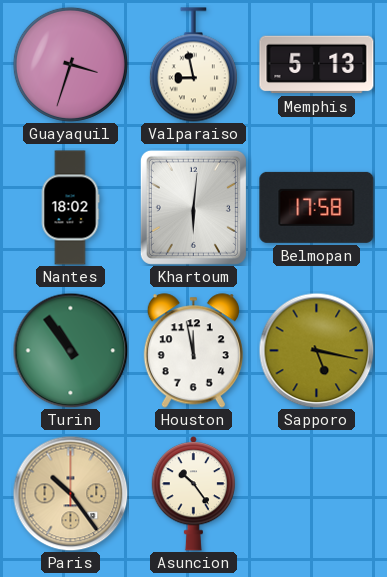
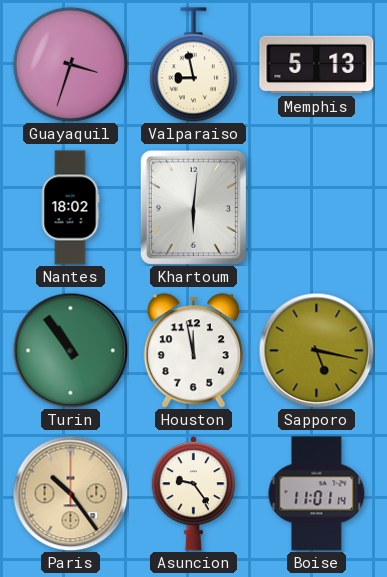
Belmopan: 17:58 -> none
Asuncion: 10:24 -> 9:24
Boise: none -> 11:01
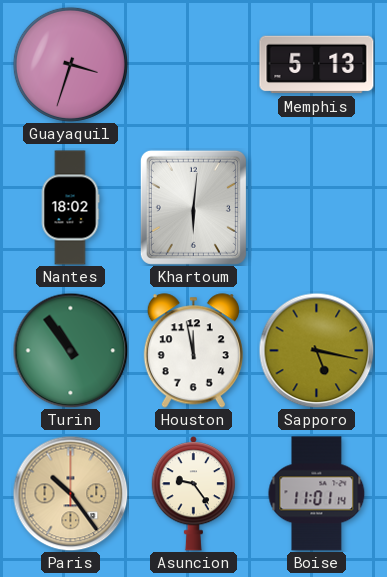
Valparaiso: 8:58 -> none
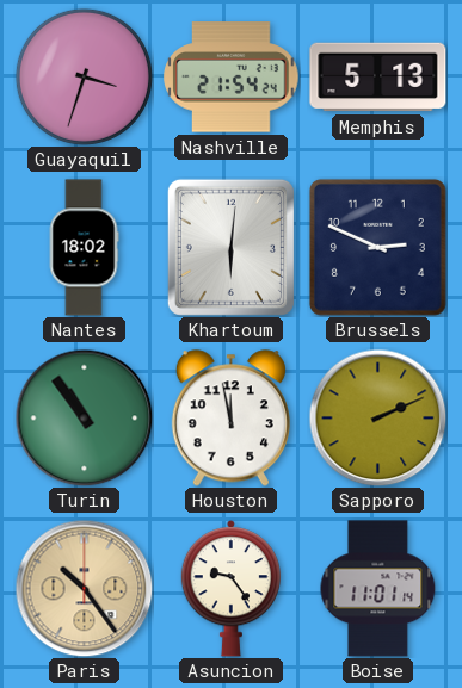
Nashville: none -> 21:54
Brussels: none -> 2:49
Sapporo: 5:17 -> 2:11
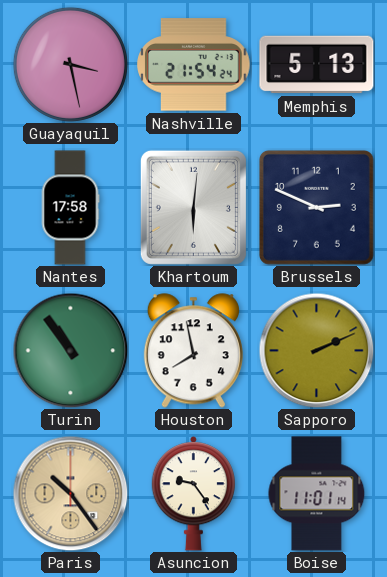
Guayaquil: 3:33 -> 3:28
Nantes: 18:02 -> 17:58
Houston: 11:58 -> 7:58
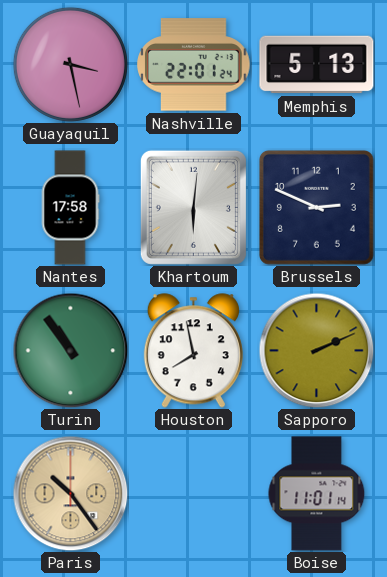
Nashville: 21:54 -> 22:01
Asuncion: 9:24 -> none
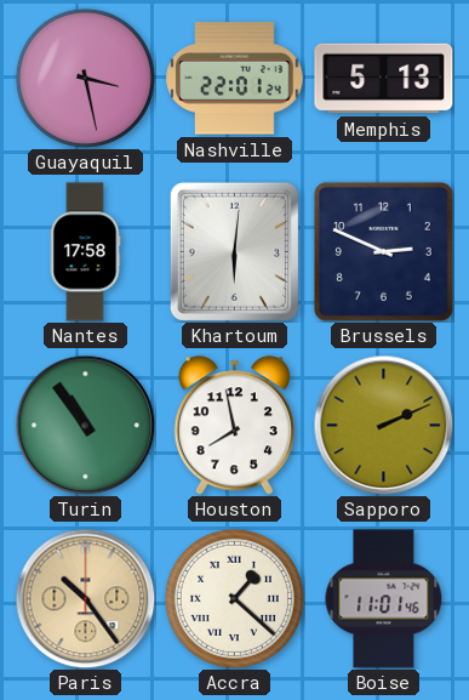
Accra: none -> 1:22
Boise: 11:01:14 -> 11:01:46
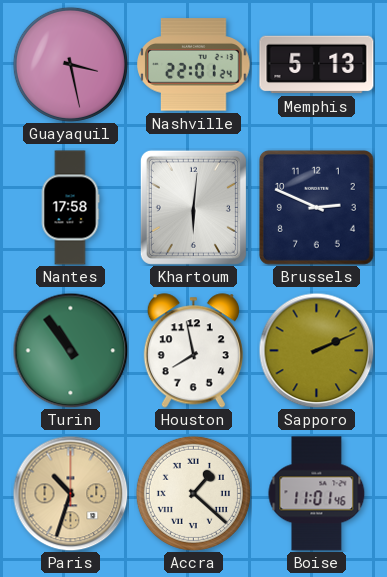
Paris: 10:24 -> 10:33
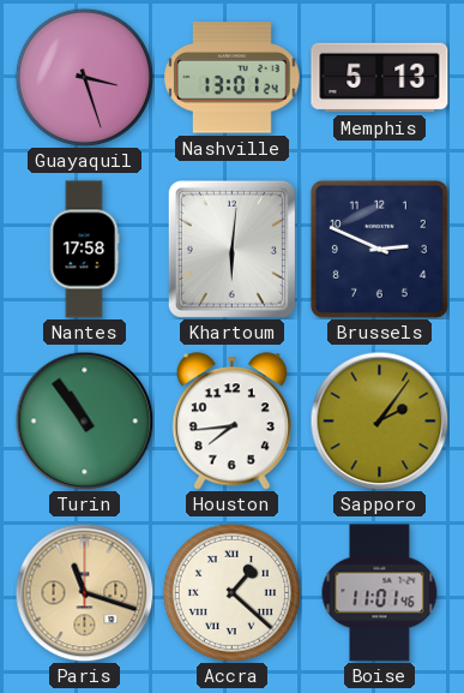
Guayaquil: 3:28 -> 3:27
Nashville: 22:01 -> 13:01
Houston: 7:58 -> 7:44
Sapporo: 2:11 -> 2:06
Paris: 10:33 -> 11:18
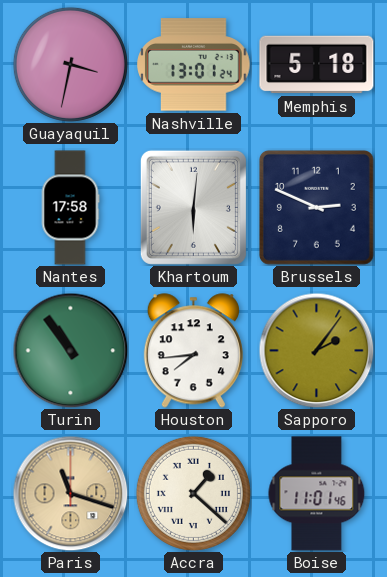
Guayaquil: 3:27 -> 3:32
Memphis: 5:13 -> 5:18
